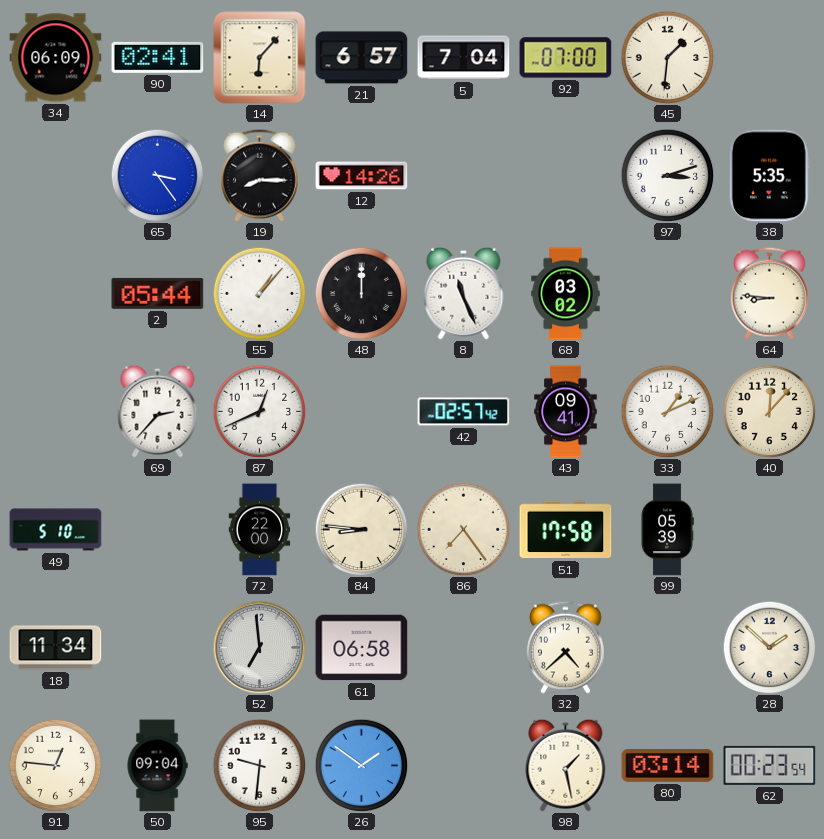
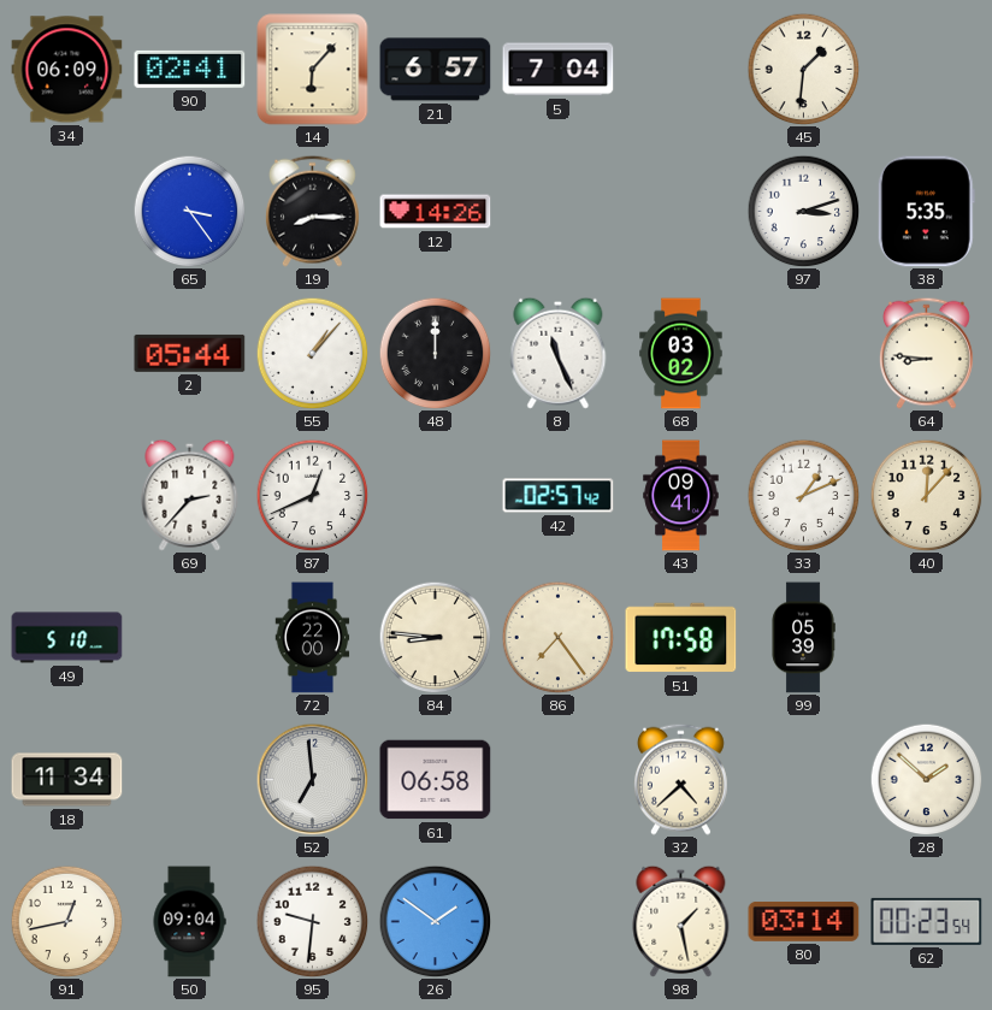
92: 07:00 -> none
91: 12:46 -> 12:43
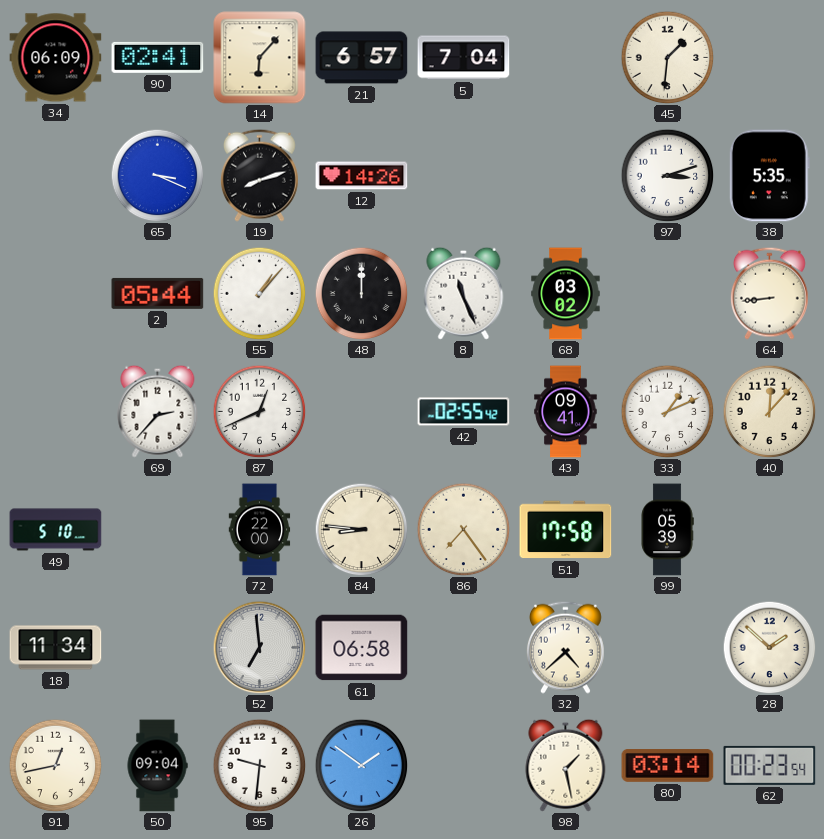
65: 3:24 -> 3:19
19: 8:15 -> 8:12
64: 8:46 -> 8:44
42: 02:57 -> 02:55
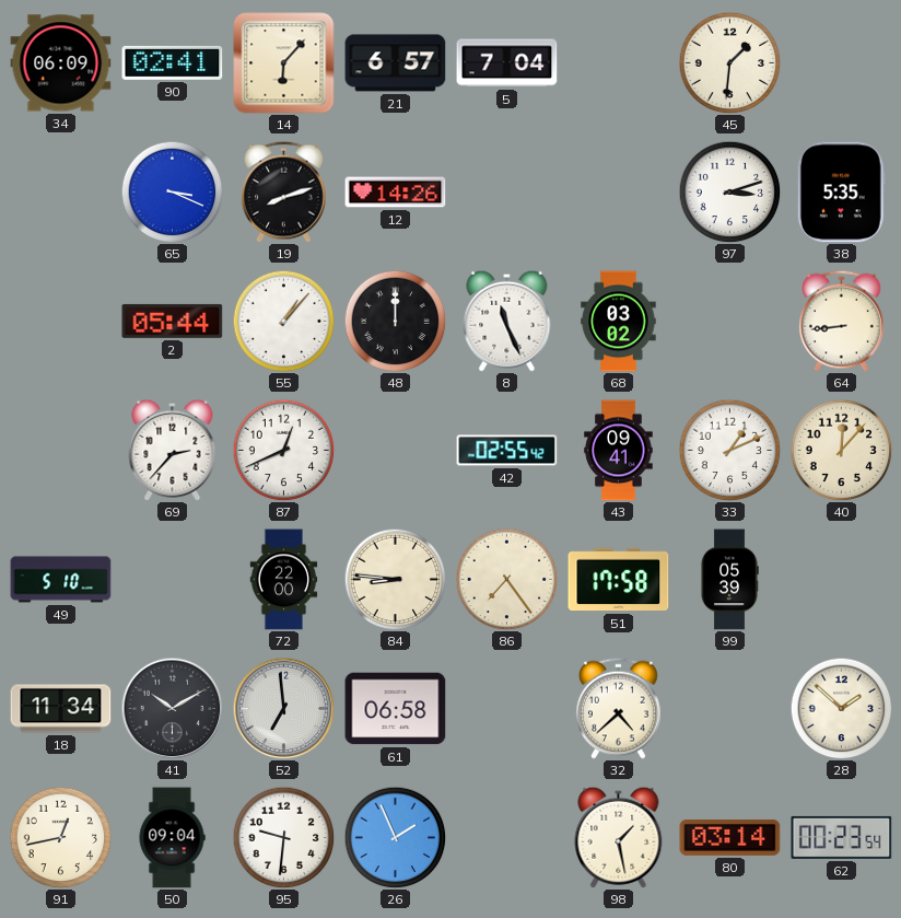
41: none -> 10:10
26: 1:51 -> 1:56
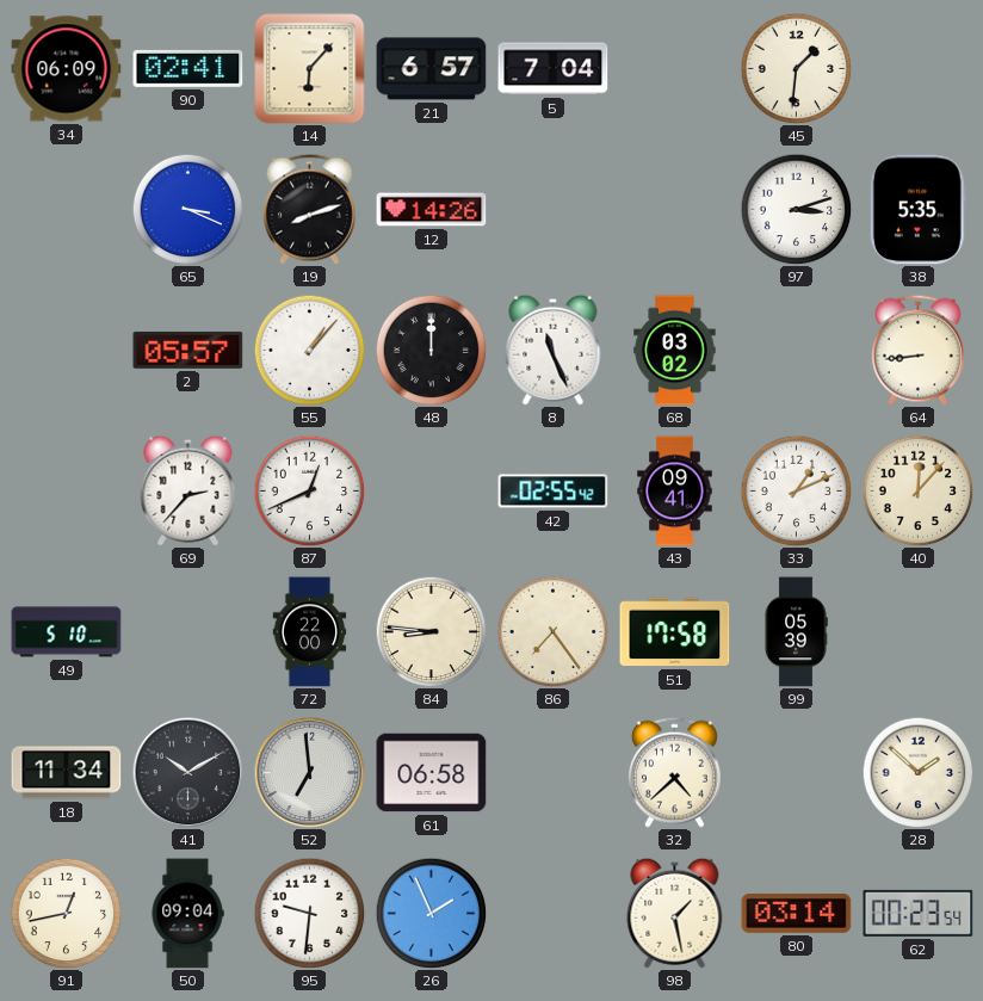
2: 05:44 -> 05:57
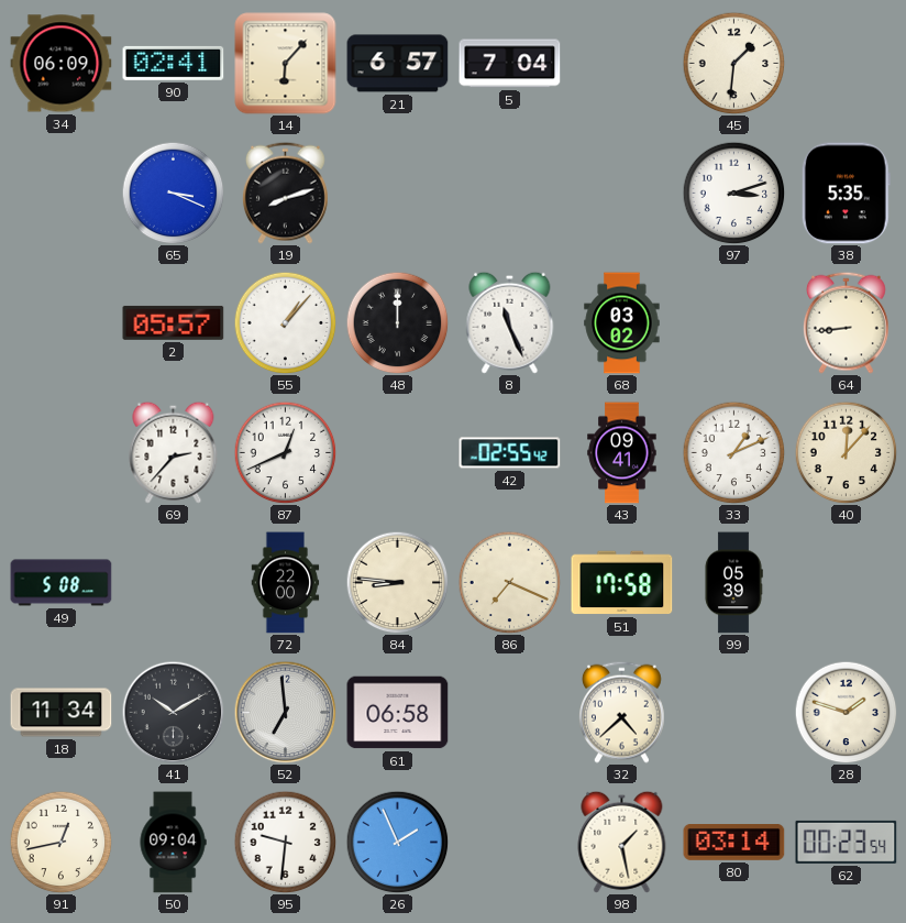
12: 14:26 -> none
49: 5:10 -> 5:08
86: 7:24 -> 7:19
28: 1:52 -> 1:48
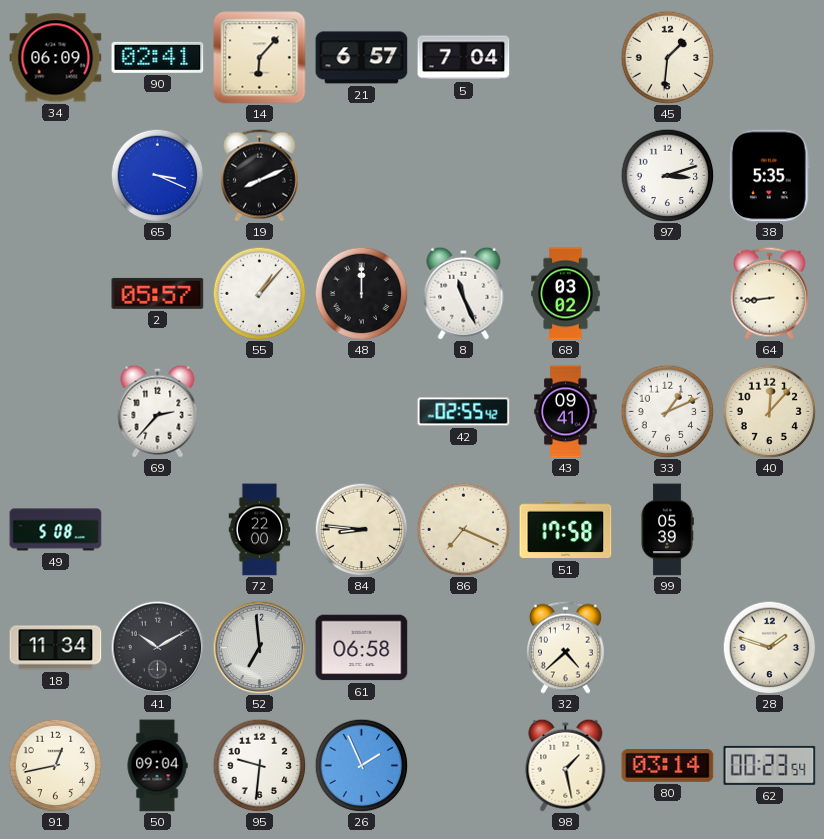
19: 8:12 -> 8:11
87: 12:41 -> none
